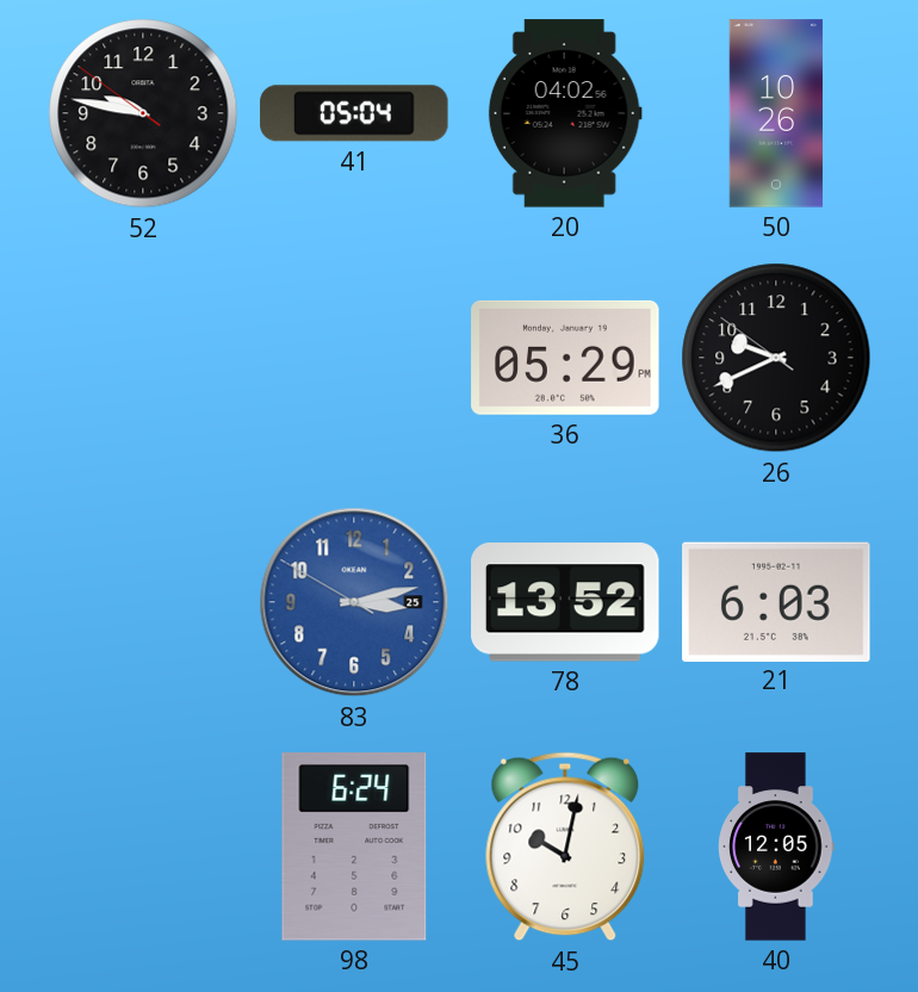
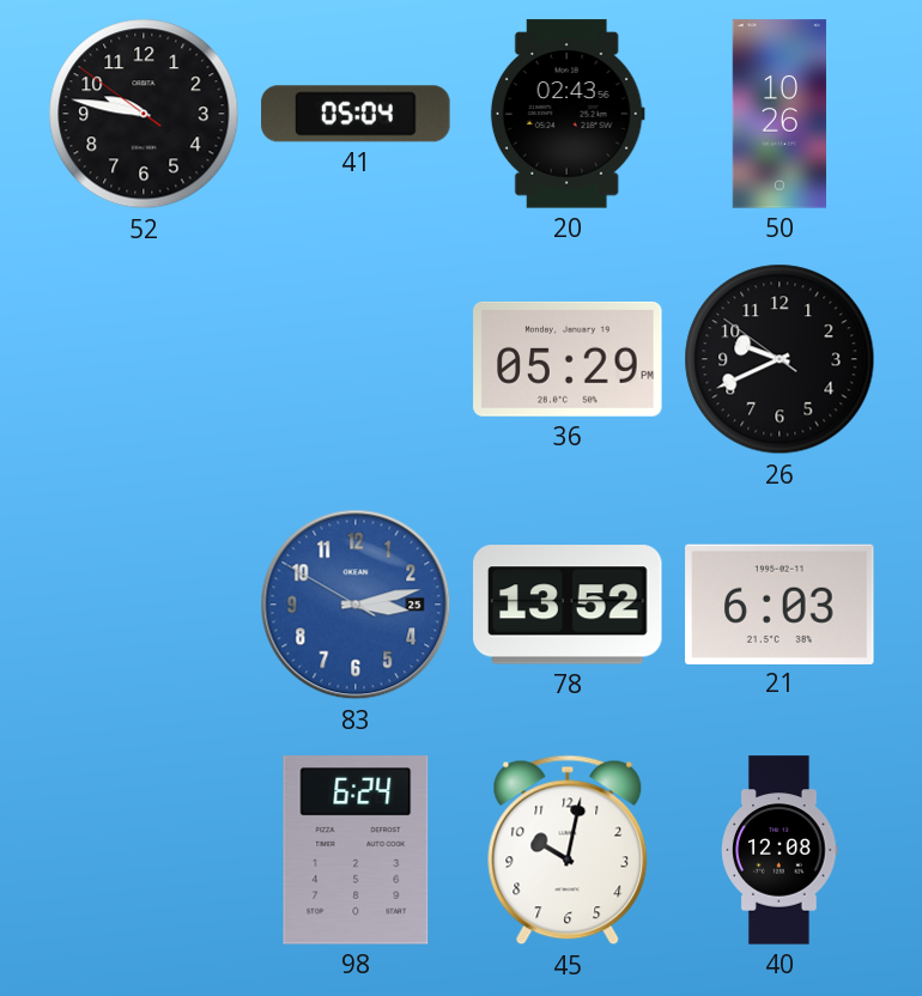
20: 04:02 -> 02:43
40: 12:05 -> 12:08
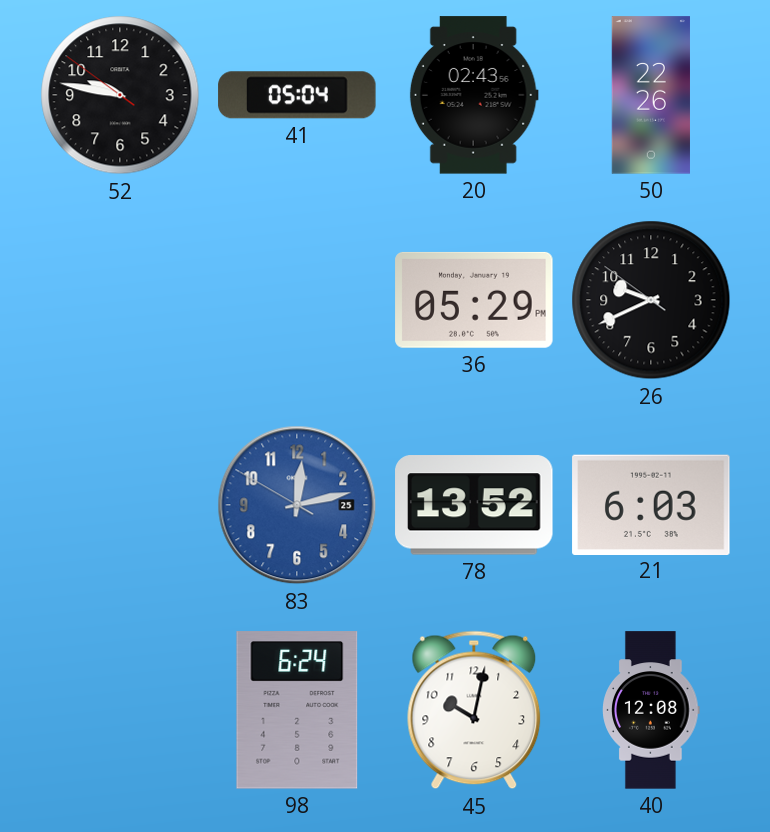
50: 10:26 -> 22:26
83: 3:12 -> 12:12
